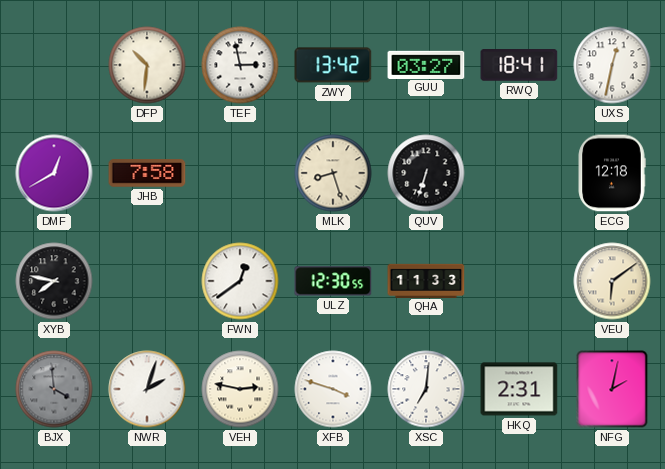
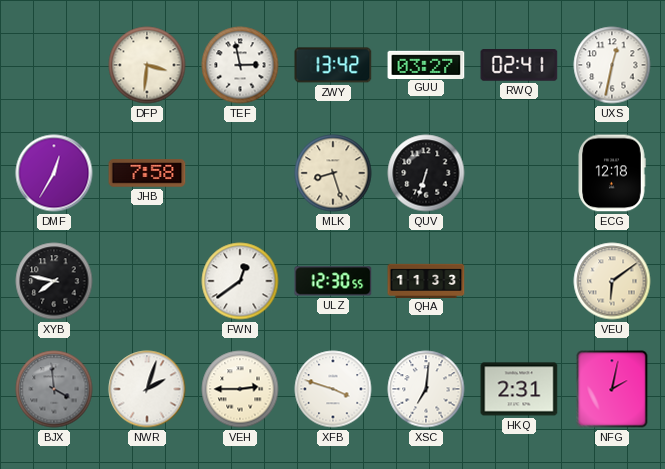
DFP: 10:31 -> 3:31
RWQ: 18:41 -> 02:41
DMF: 12:40 -> 12:35
VEH: 2:47 -> 2:45
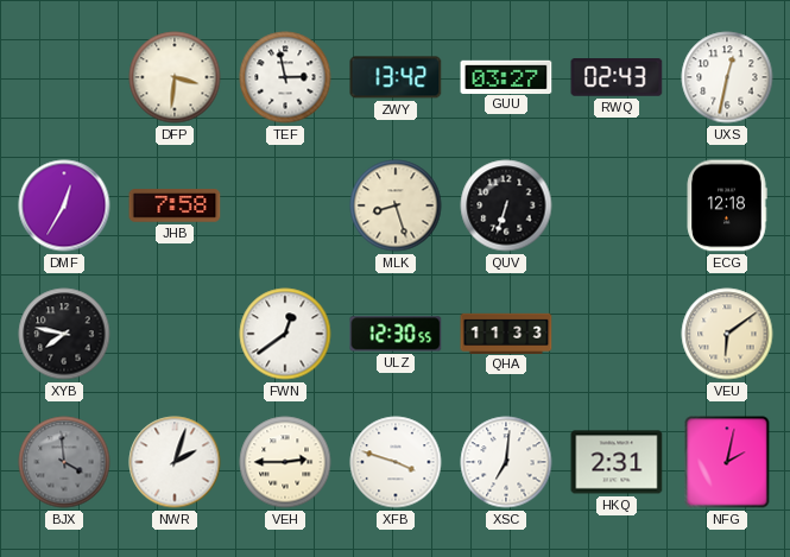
RWQ: 02:41 -> 02:43
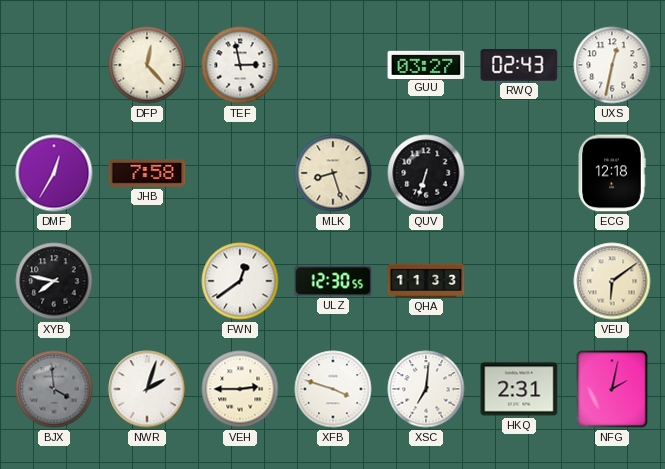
DFP: 3:31 -> 12:23
ZWY: 13:42 -> none
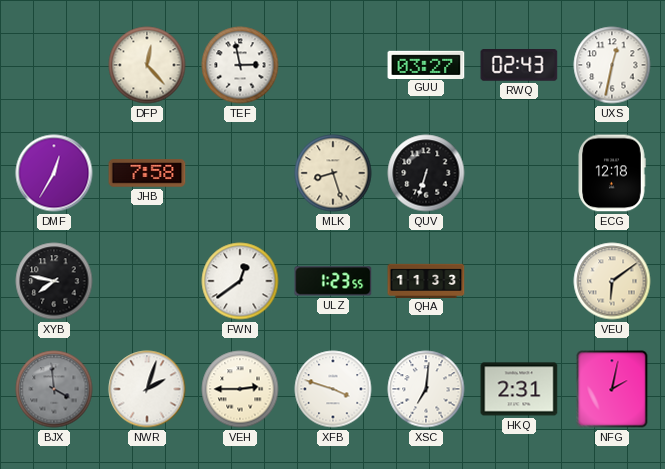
ULZ: 12:30 -> 1:23
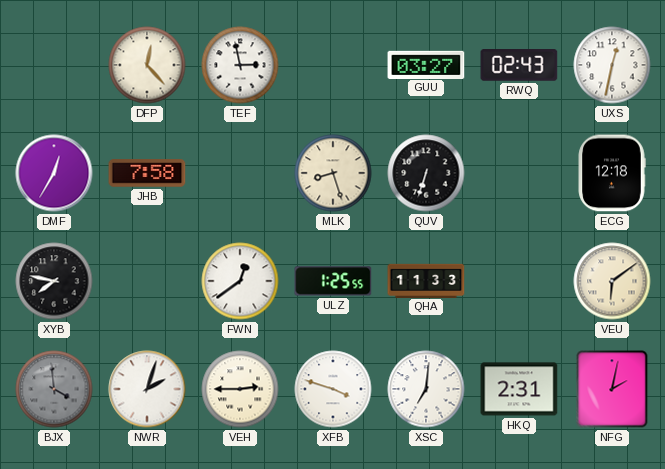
ULZ: 1:23 -> 1:25
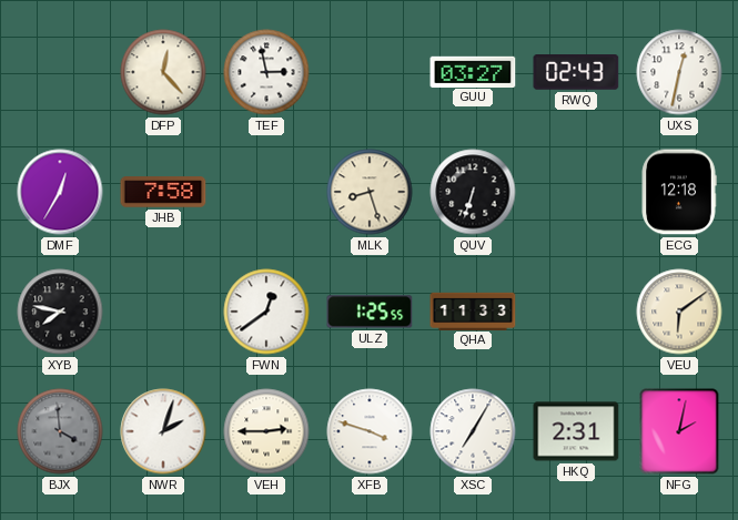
XSC: 7:01 -> 7:05
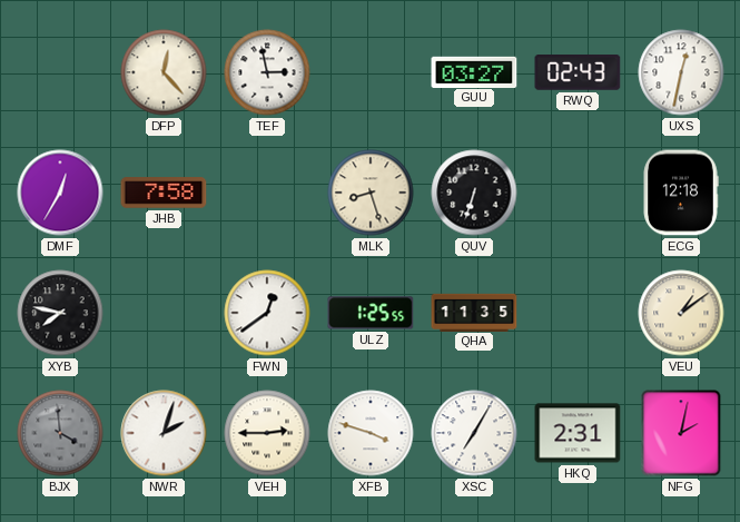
QHA: 11:33 -> 11:35
VEU: 6:09 -> 1:09
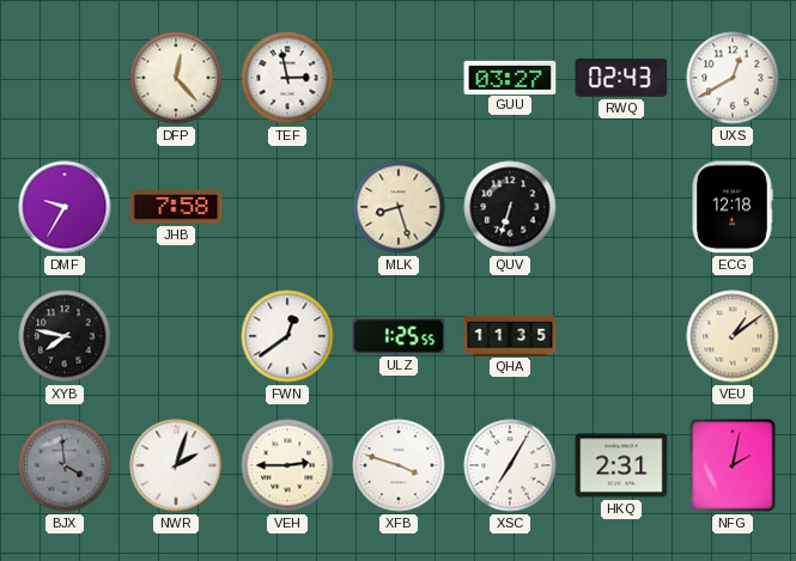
UXS: 12:32 -> 12:40
DMF: 12:35 -> 9:35
